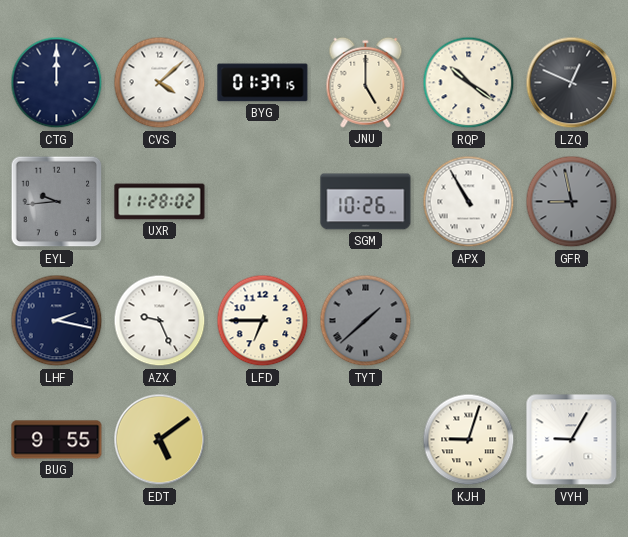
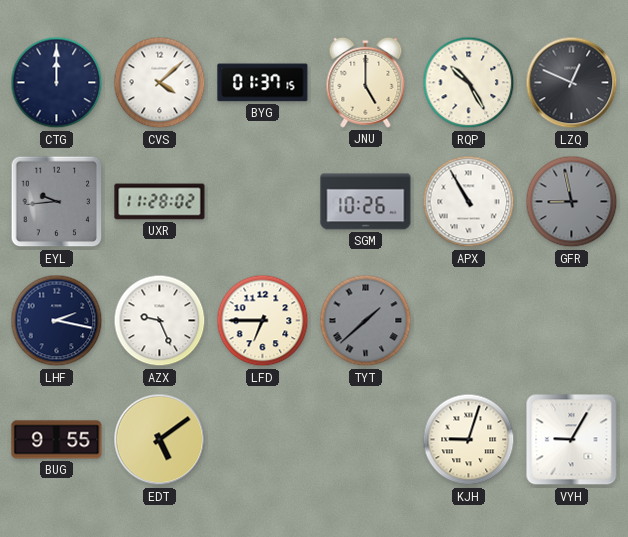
RQP: 10:21 -> 10:25
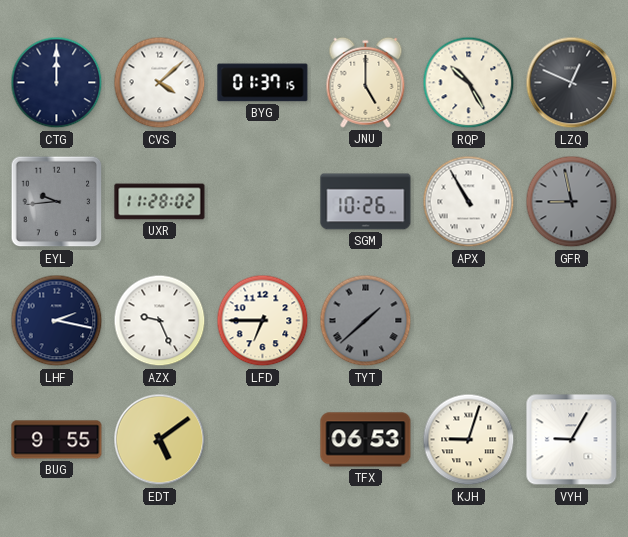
TFX: none -> 06:53
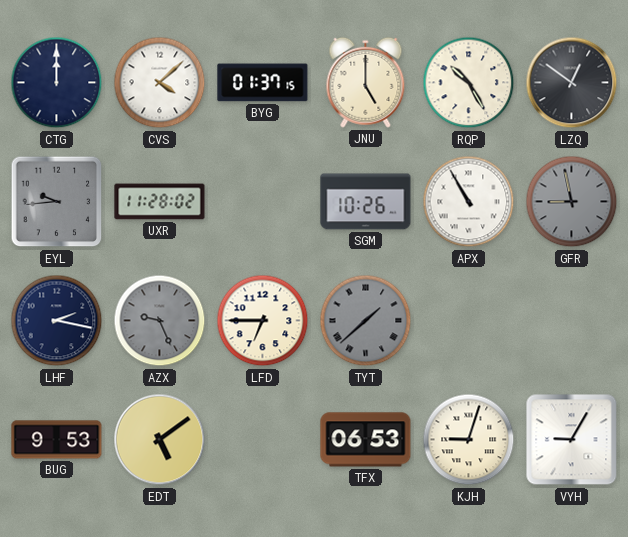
LZQ: 12:49 -> 12:51
AZX dial: white -> grey
BUG: 9:55 -> 9:53
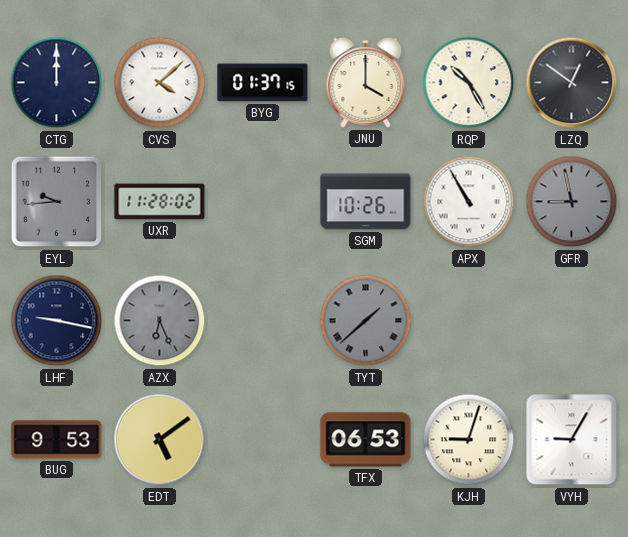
JNU: 5:00 -> 4:00
LHF: 2:17 -> 9:17
AZX: 9:26 -> 6:26
LFD: 6:45 -> none
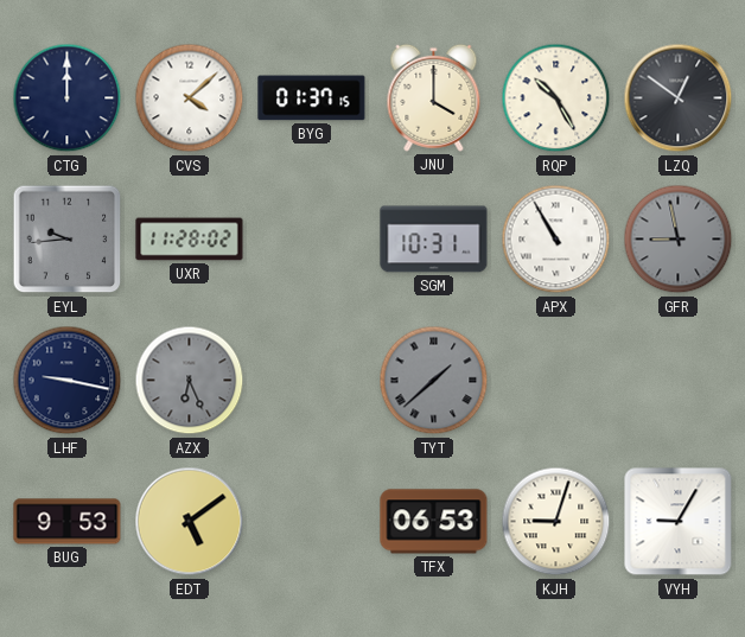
SGM: 10:26 -> 10:31
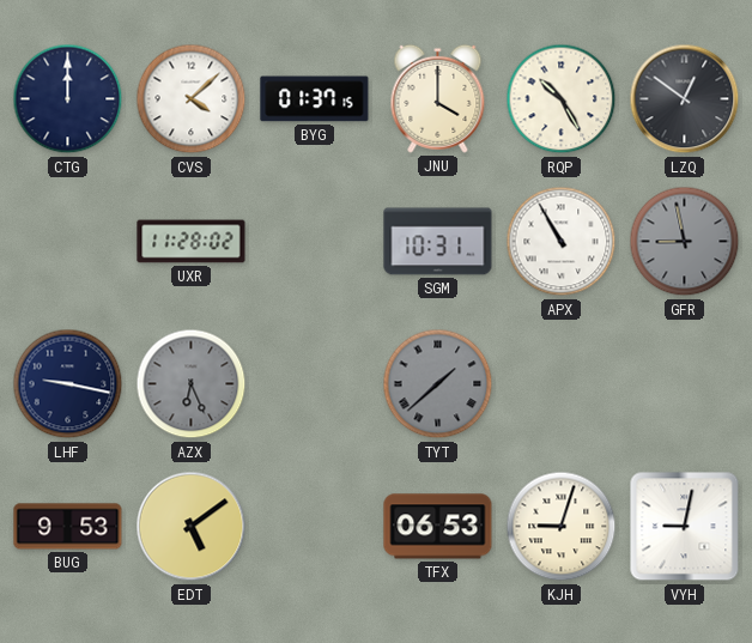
EYL: 9:44 -> none
VYH: 9:05 -> 9:02
